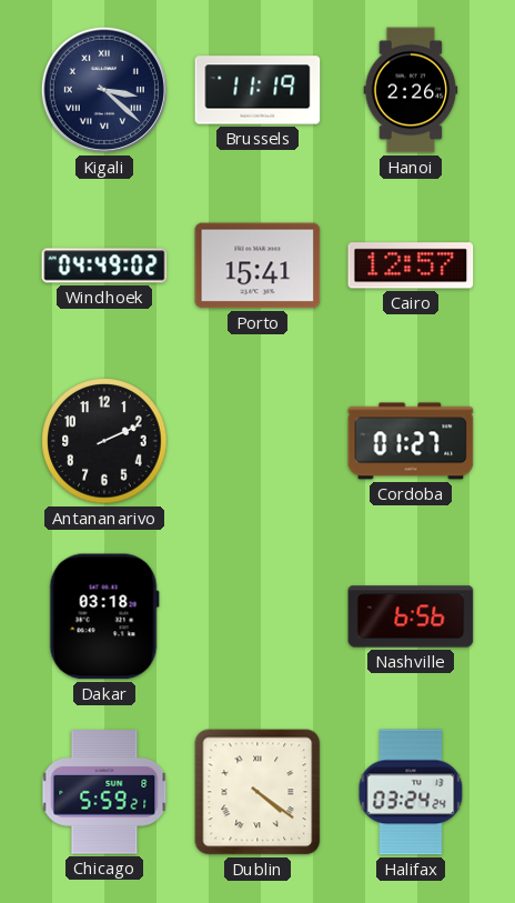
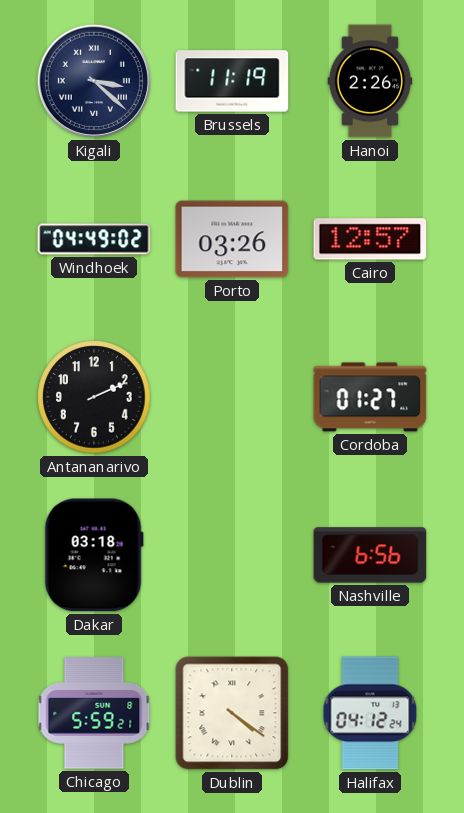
Porto: 15:41 -> 03:26
Halifax: 03:24 -> 04:12
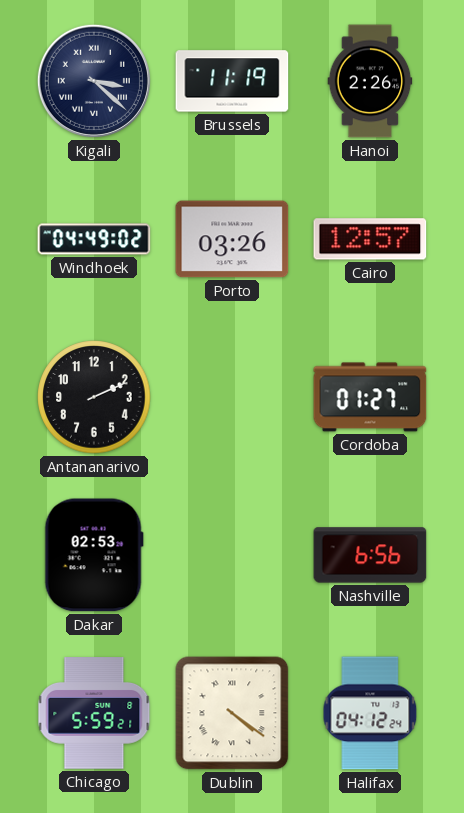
Dakar: 03:18 -> 02:53
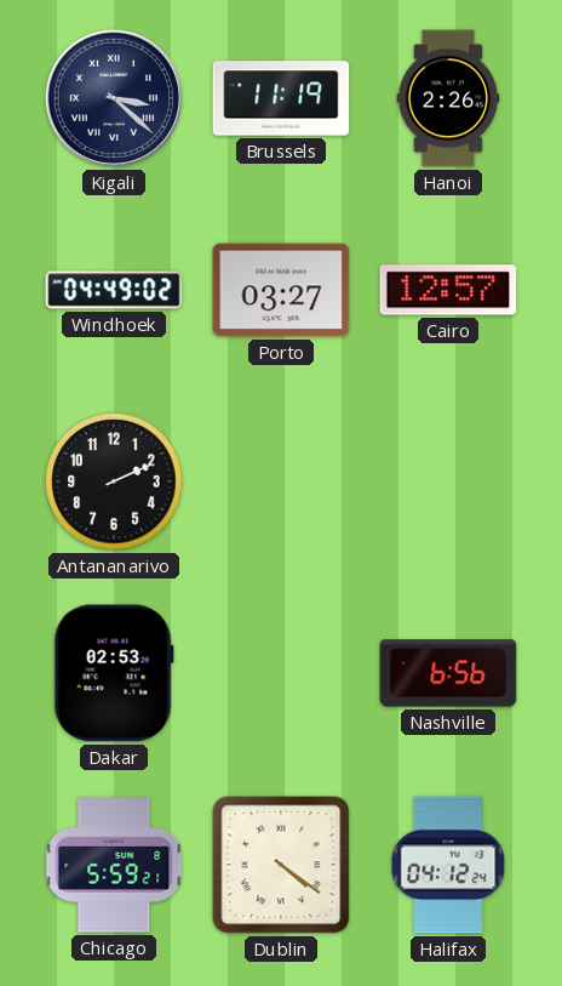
Porto: 03:26 -> 03:27
Cordoba: 01:27 -> none
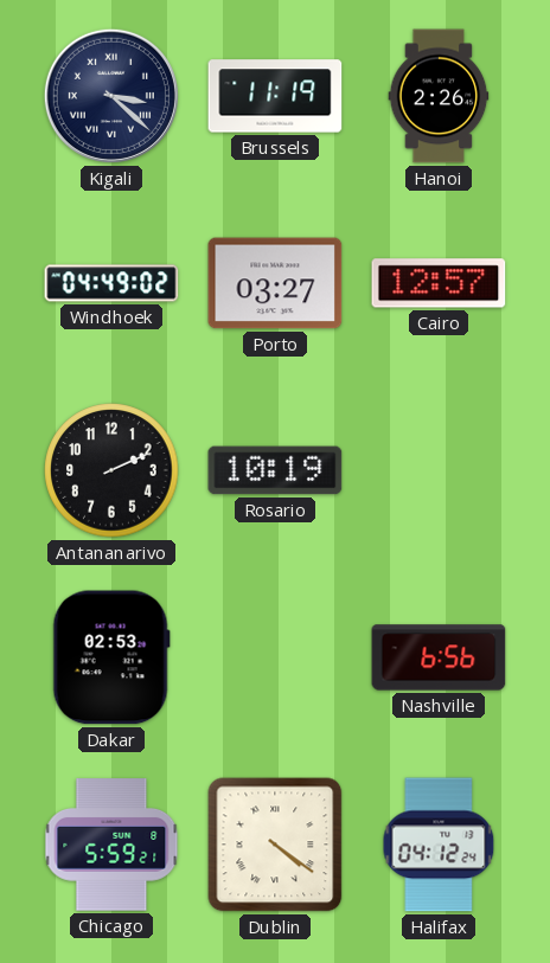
Rosario: none -> 10:19
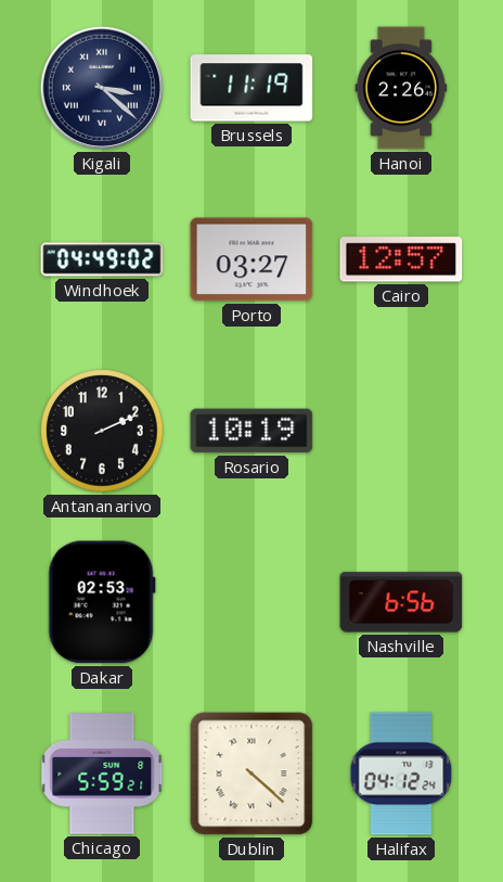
Dublin: 4:21 -> 4:22
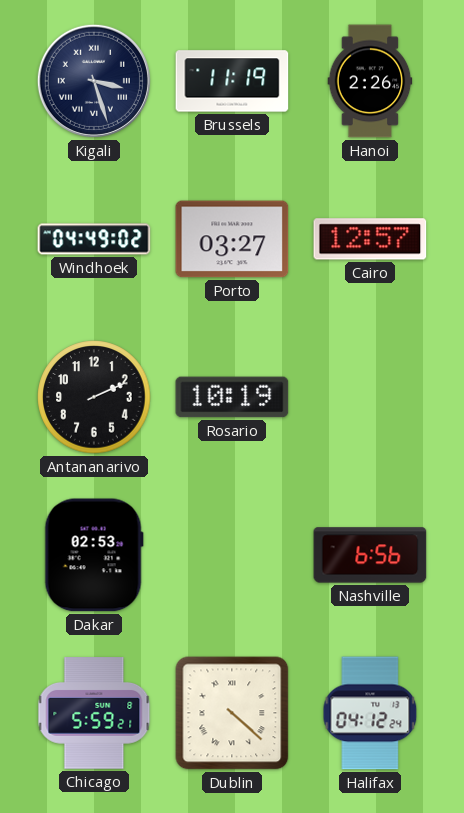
Kigali: 3:22 -> 3:27
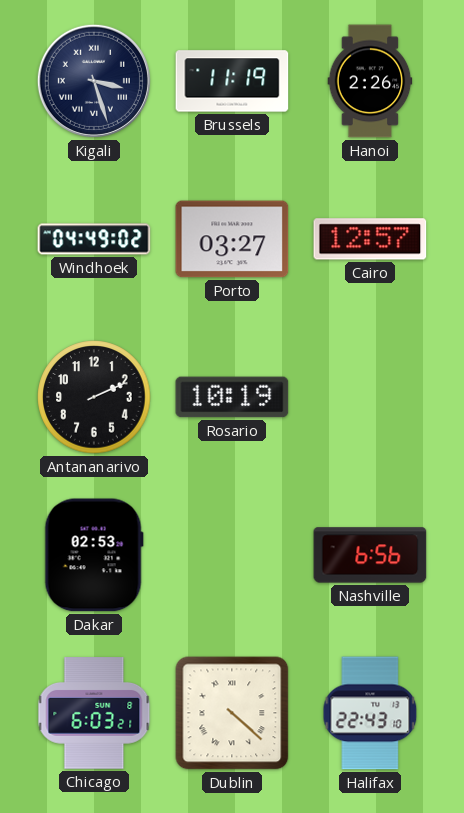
Chicago: 5:59 -> 6:03
Halifax: 04:12 -> 22:43
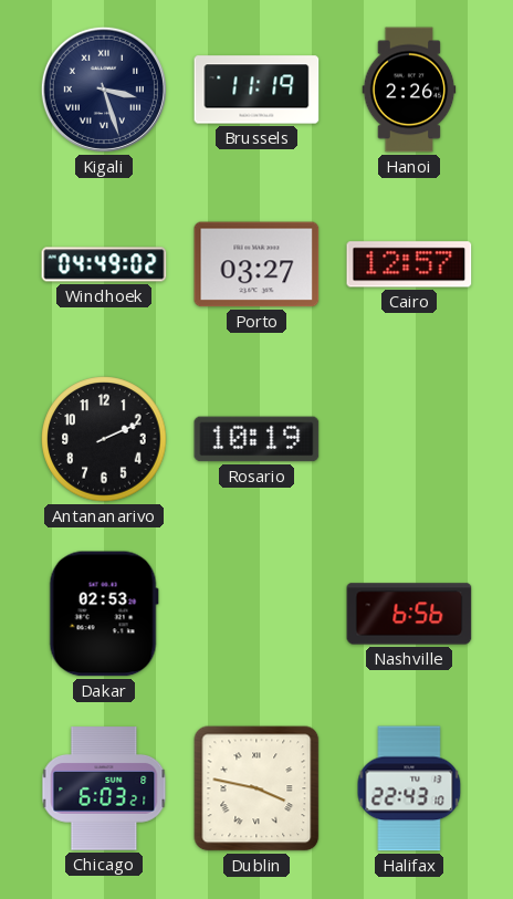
Dublin: 4:22 -> 3:47
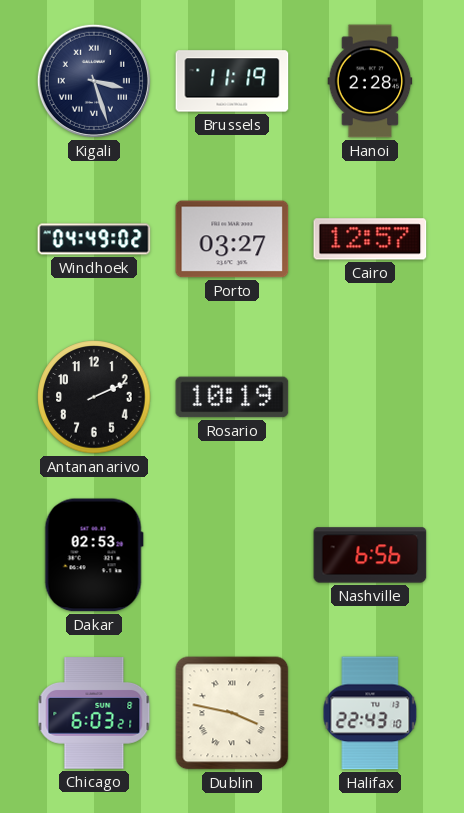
Hanoi: 2:26 -> 2:28
